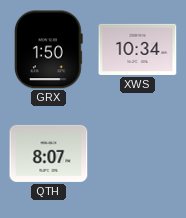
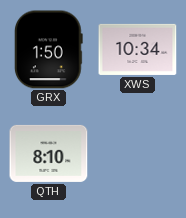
QTH: 8:07 -> 8:10
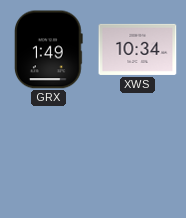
GRX: 1:50 -> 1:49
QTH: 8:10 -> none
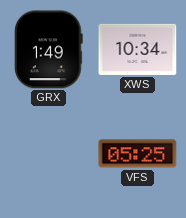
VFS: none -> 05:25
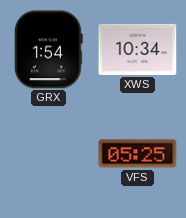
GRX: 1:49 -> 1:54
